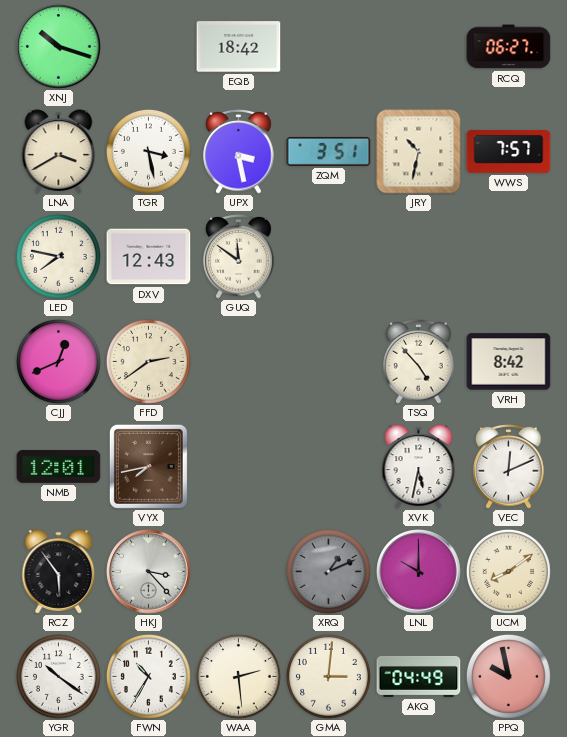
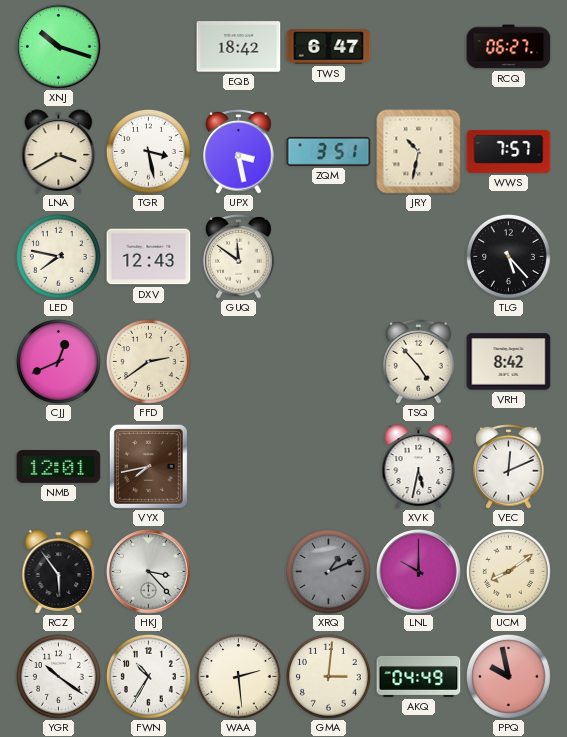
TWS: none -> 6:47
TLG: none -> 5:23
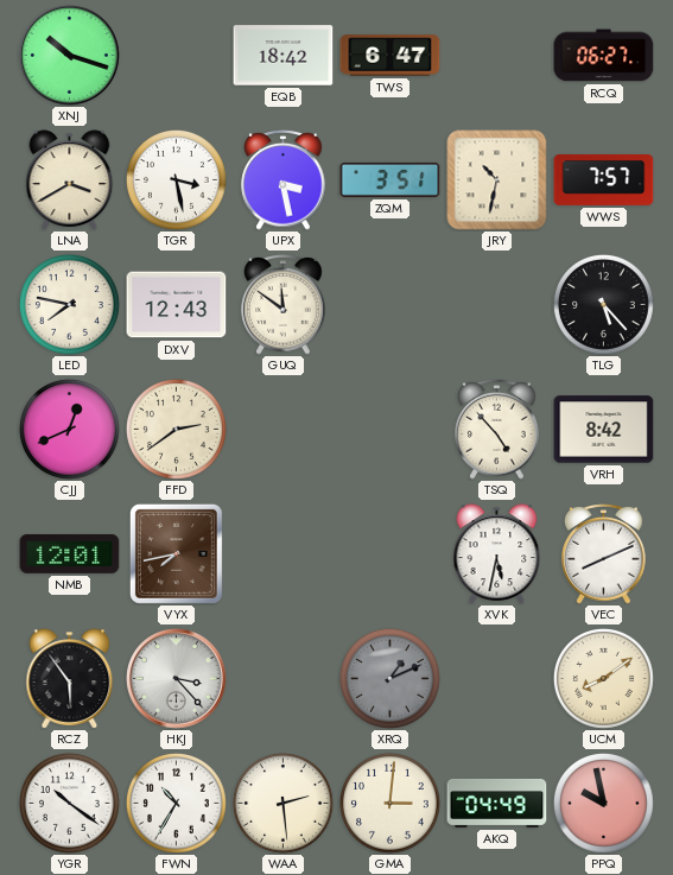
VEC: 12:11 -> 8:11
LNL: 10:00 -> none
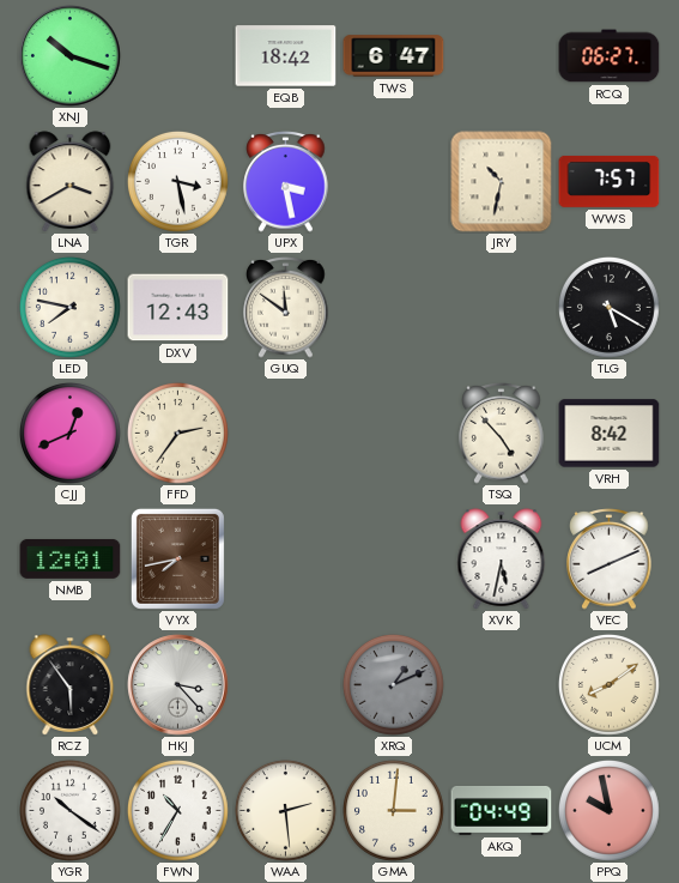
ZQM: 3:51 -> none
TLG: 5:23 -> 5:20
FFD: 2:39 -> 2:36
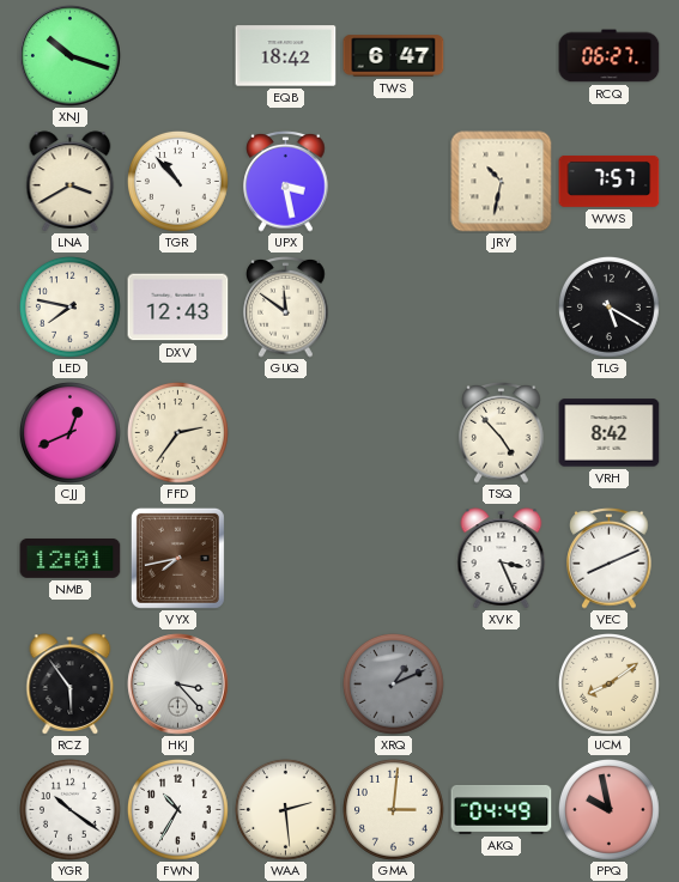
TGR: 3:28 -> 10:53
XVK: 5:32 -> 3:26
